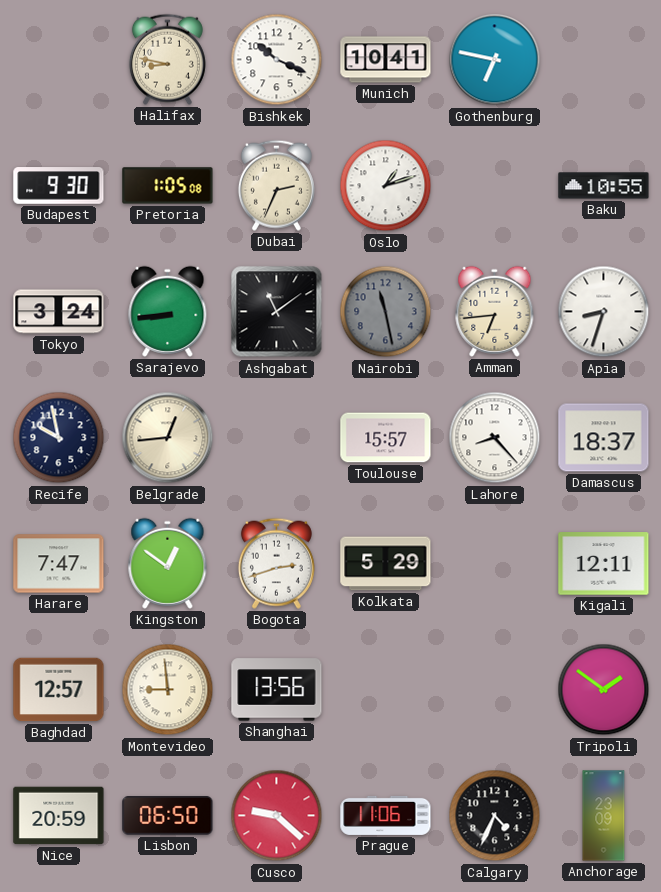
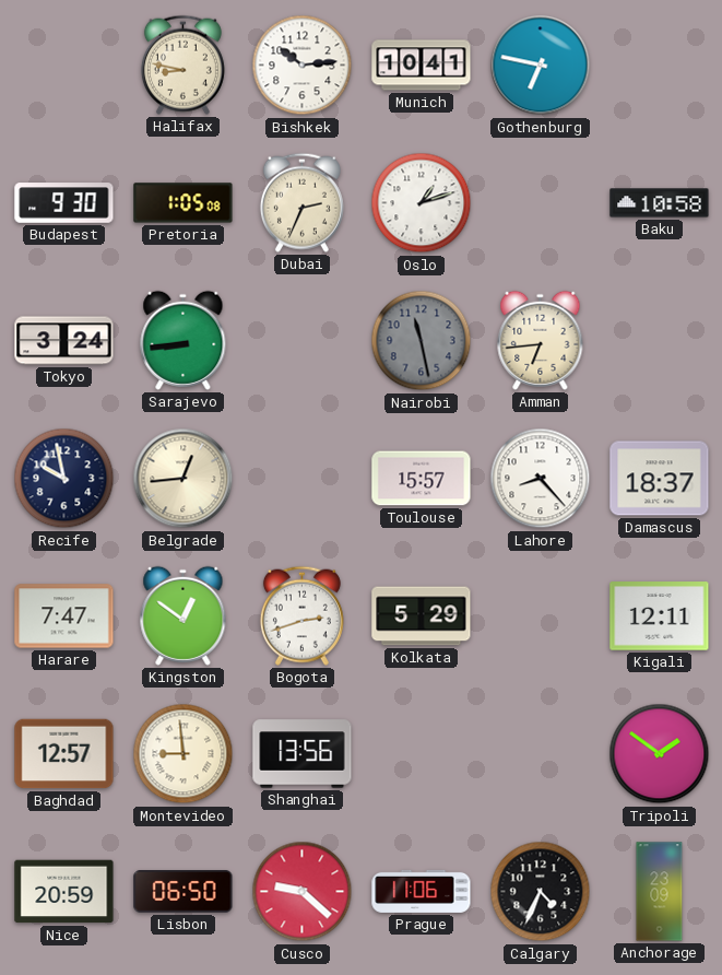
Bishkek: 10:19 -> 10:14
Baku: 10:55 -> 10:58
Ashgabat: 11:09 -> none
Apia: 8:33 -> none
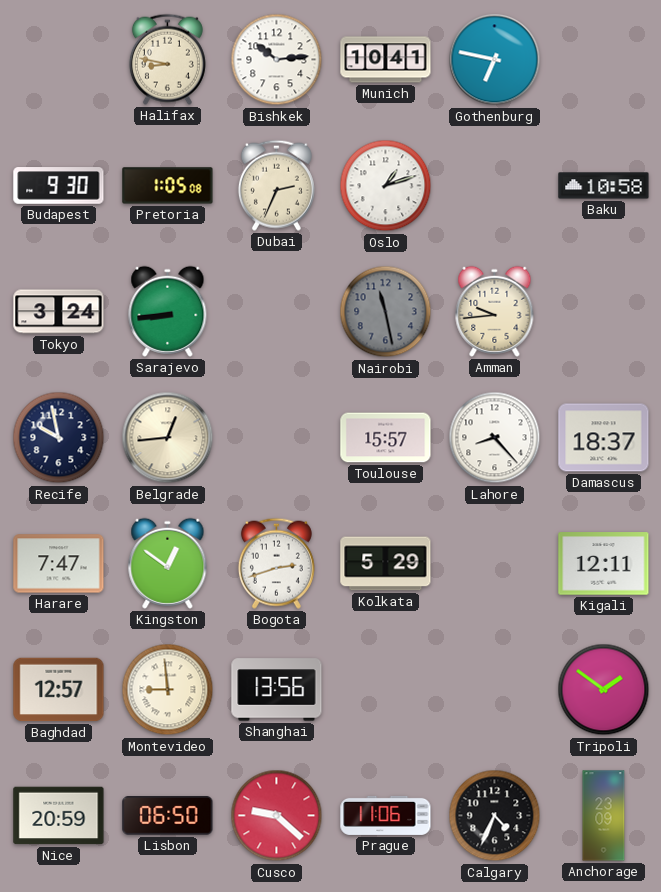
Amman: 6:44 -> 9:44
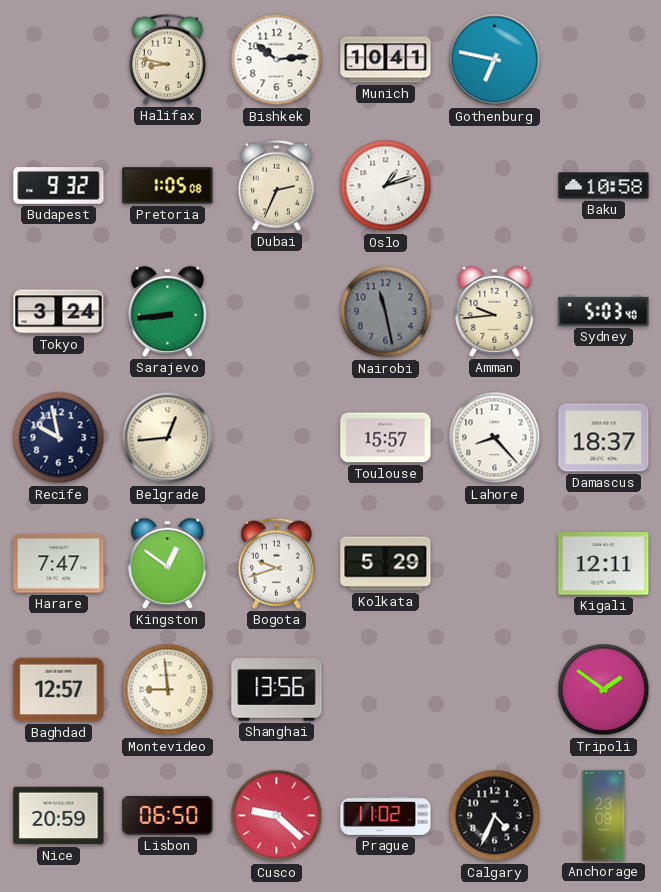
Budapest: 9:30 -> 9:32
Sydney: none -> 5:03
Bogota: 2:42 -> 9:42
Prague: 11:06 -> 11:02
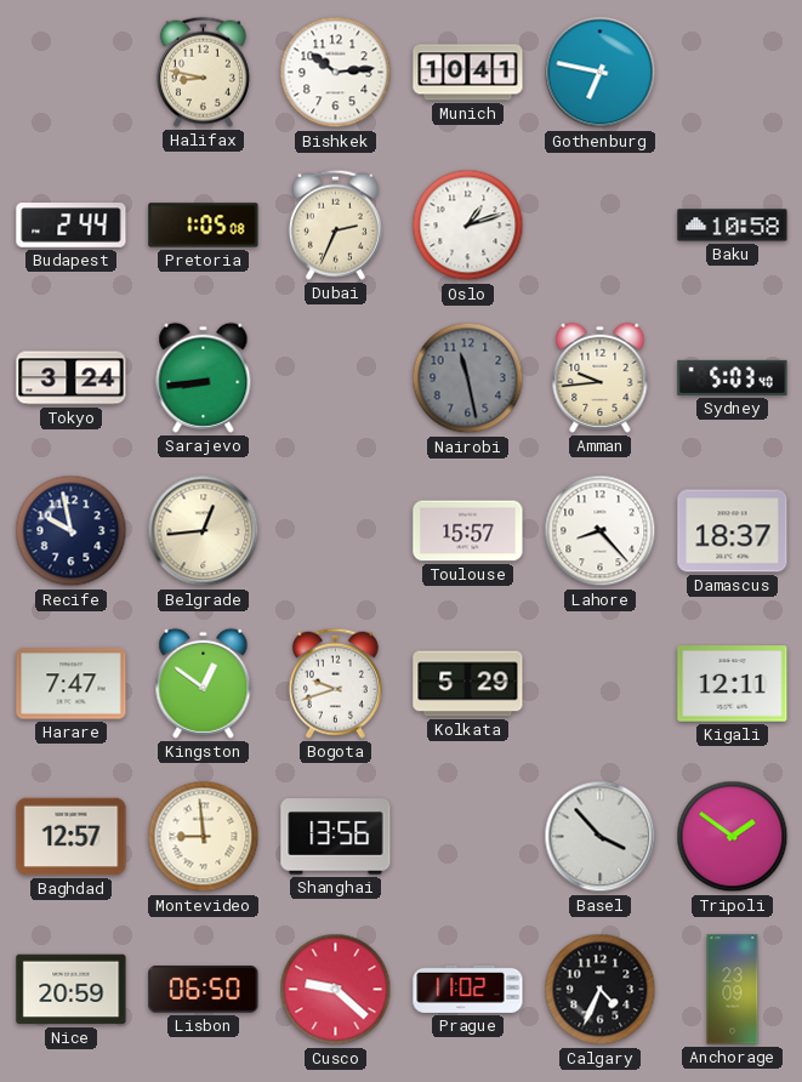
Budapest: 9:32 -> 2:44
Basel: none -> 3:53
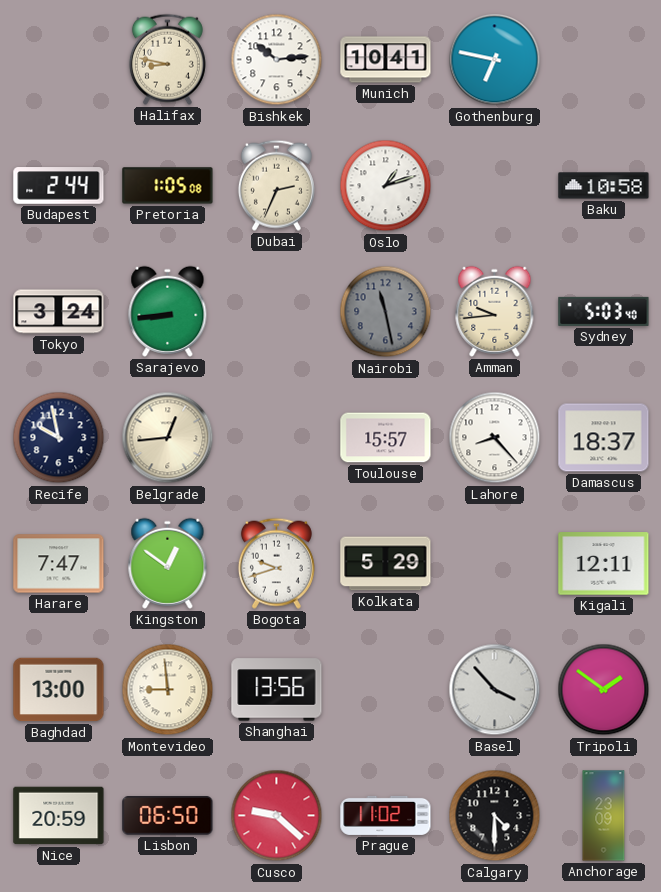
Baghdad: 12:57 -> 13:00
Calgary: 4:34 -> 4:30
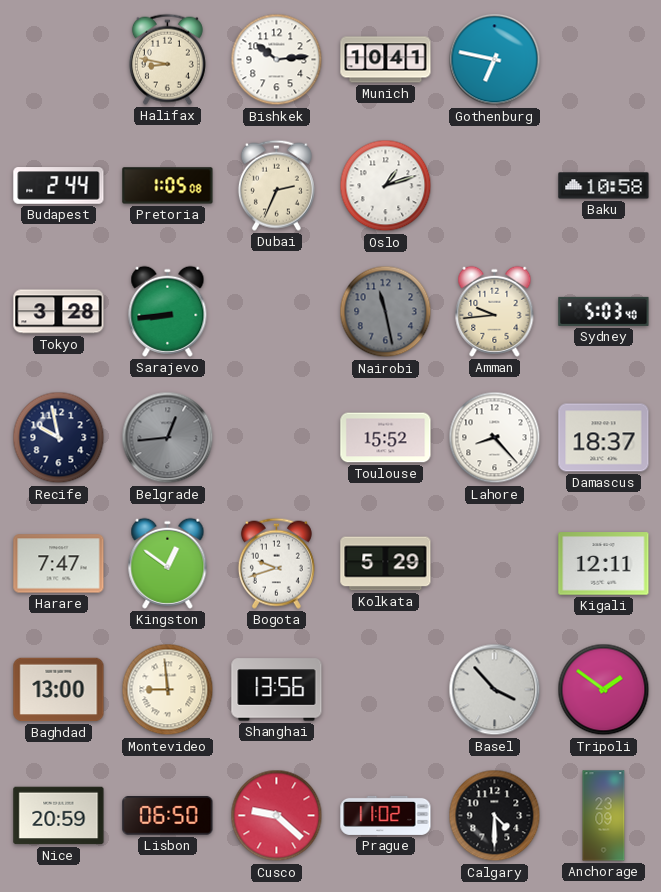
Tokyo: 3:24 -> 3:28
Belgrade dial: cream -> grey
Toulouse: 15:57 -> 15:52
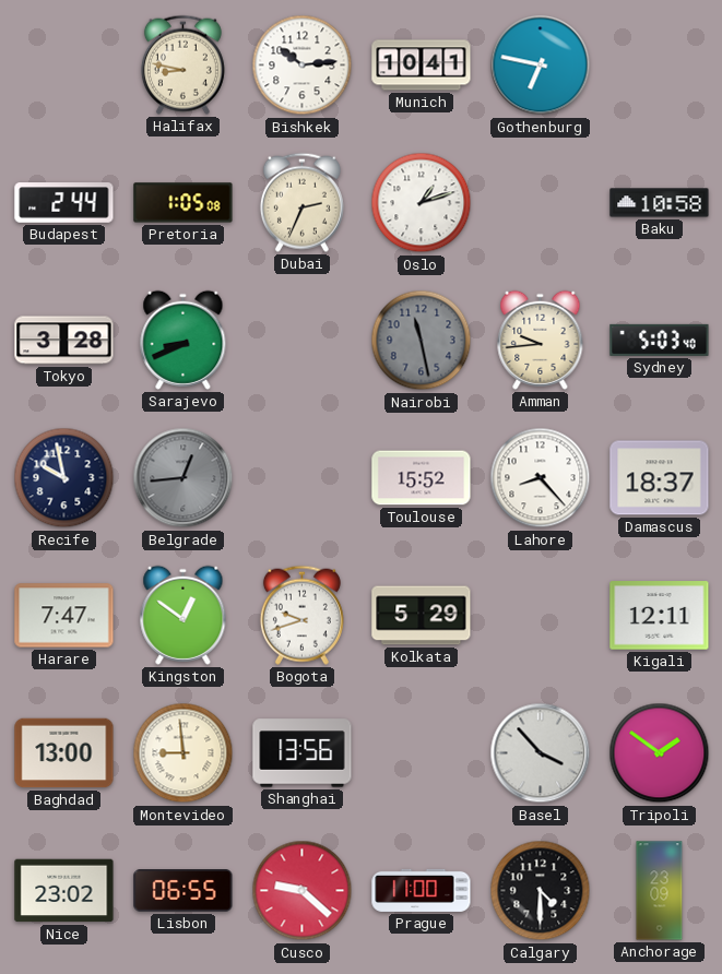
Sarajevo: 8:44 -> 8:41
Nice: 20:59 -> 23:02
Lisbon: 06:50 -> 06:55
Prague: 11:02 -> 11:00
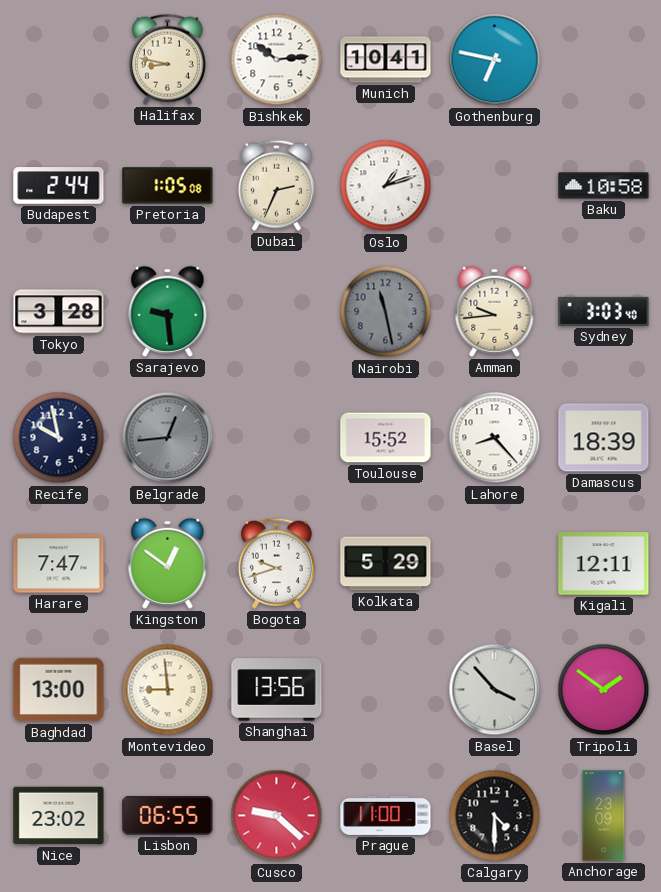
Sarajevo: 8:41 -> 9:29
Sydney: 5:03 -> 3:03
Damascus: 18:37 -> 18:39
